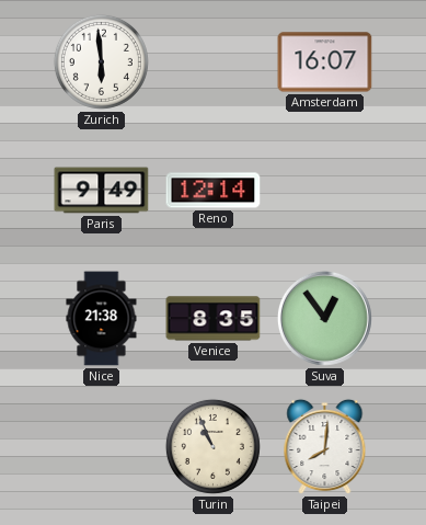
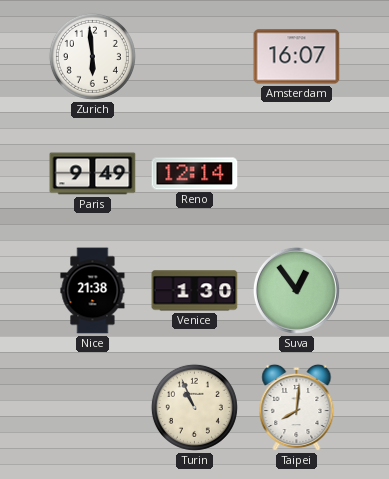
Venice: 8:35 -> 1:30
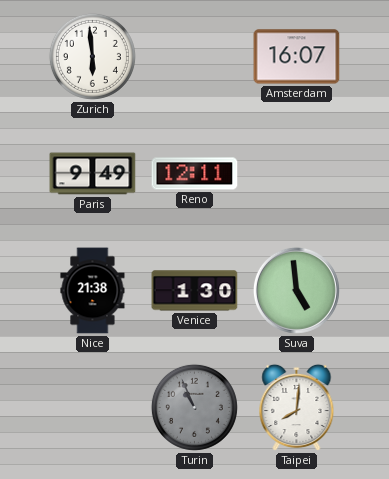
Reno: 12:14 -> 12:11
Suva: 12:54 -> 4:59
Turin dial: cream -> grey
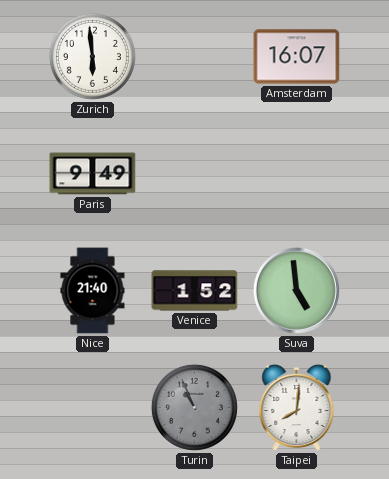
Reno: 12:11 -> none
Nice: 21:38 -> 21:40
Venice: 1:30 -> 1:52
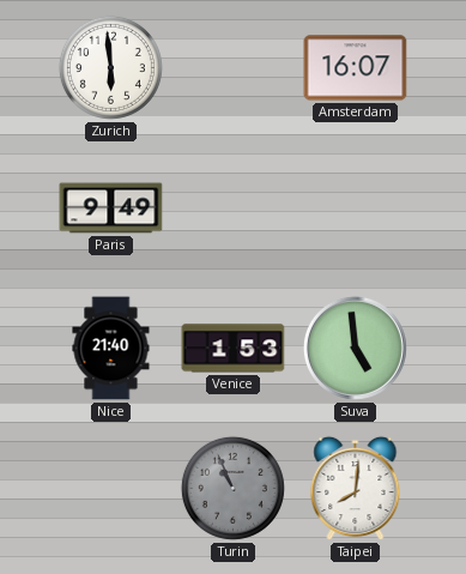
Venice: 1:52 -> 1:53
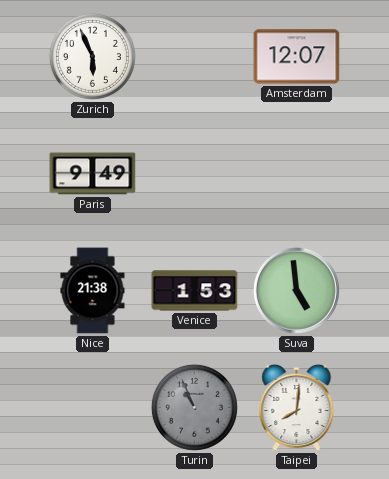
Zurich: 5:59 -> 5:56
Amsterdam: 16:07 -> 12:07
Nice: 21:40 -> 21:38
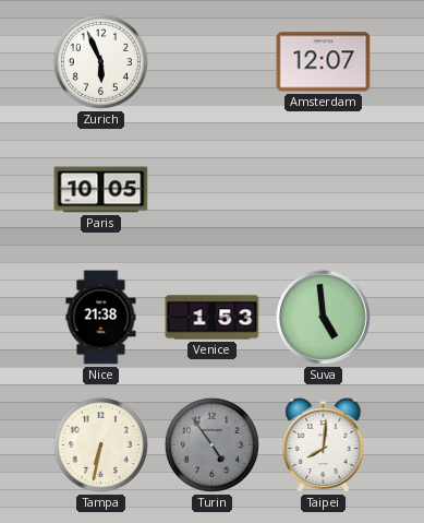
Paris: 9:49 -> 10:05
Tampa: none -> 6:32
Turin: 10:56 -> 4:54
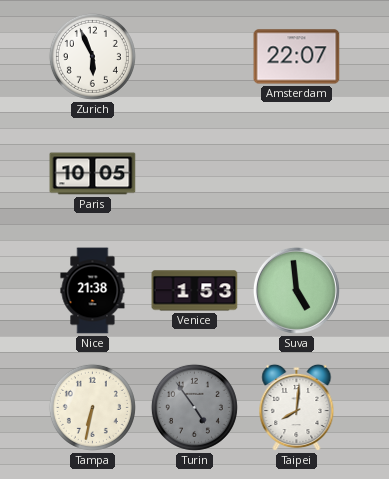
Amsterdam: 12:07 -> 22:07
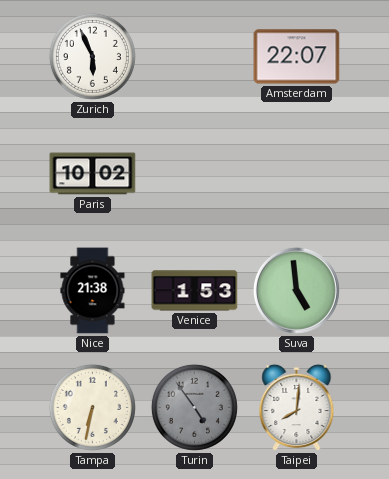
Paris: 10:05 -> 10:02
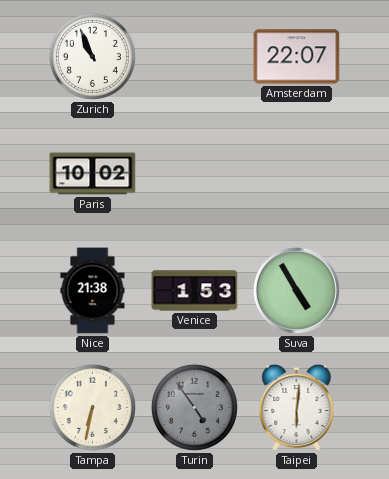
Zurich: 5:56 -> 10:56
Suva: 4:59 -> 4:55
Taipei: 8:01 -> 6:01
